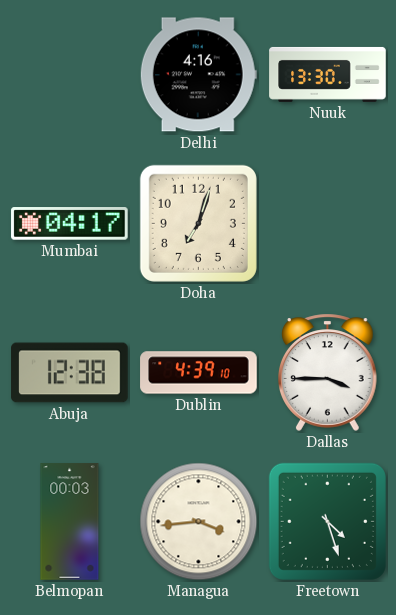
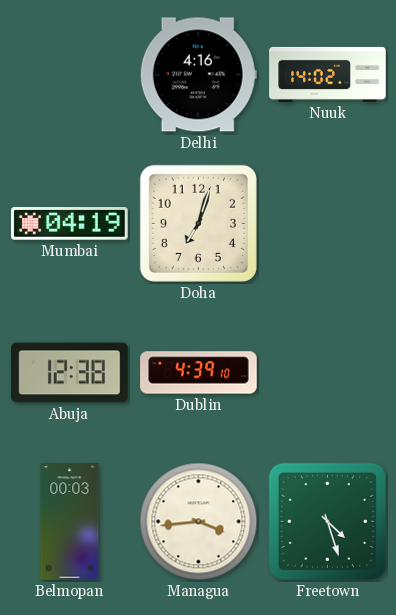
Nuuk: 13:30 -> 14:02
Mumbai: 04:17 -> 04:19
Dallas: 3:45 -> none
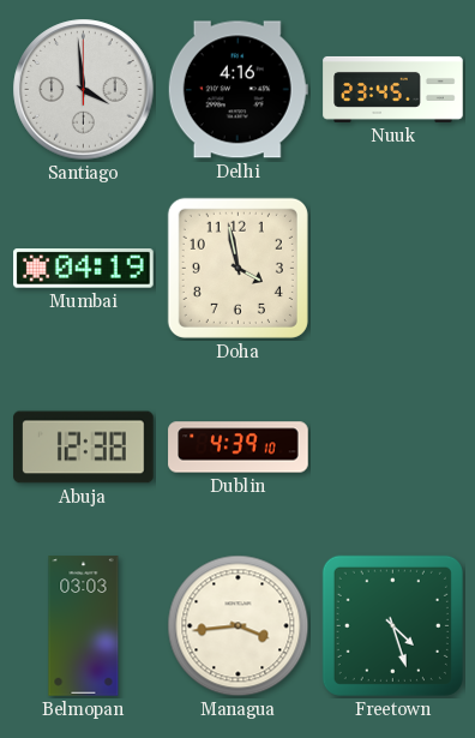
Santiago: none -> 3:59
Nuuk: 14:02 -> 23:45
Doha: 7:03 -> 3:58
Belmopan: 00:03 -> 03:03
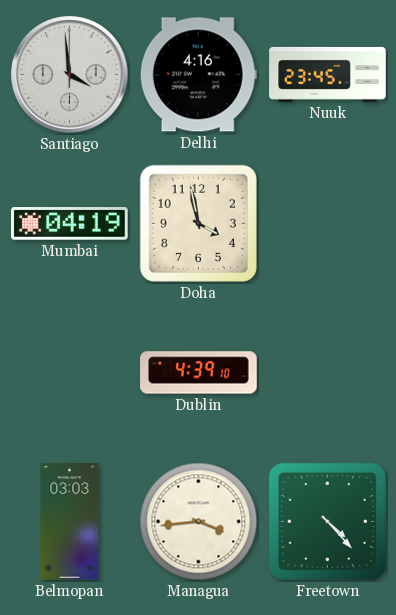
Abuja: 12:38 -> none
Freetown: 4:27 -> 4:23
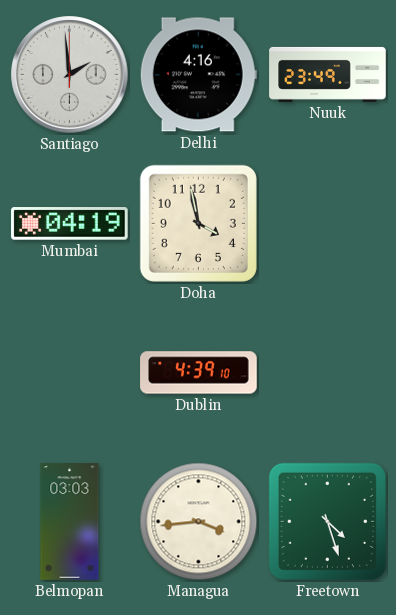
Santiago: 3:59 -> 1:59
Nuuk: 23:45 -> 23:49
Freetown: 4:23 -> 4:27
